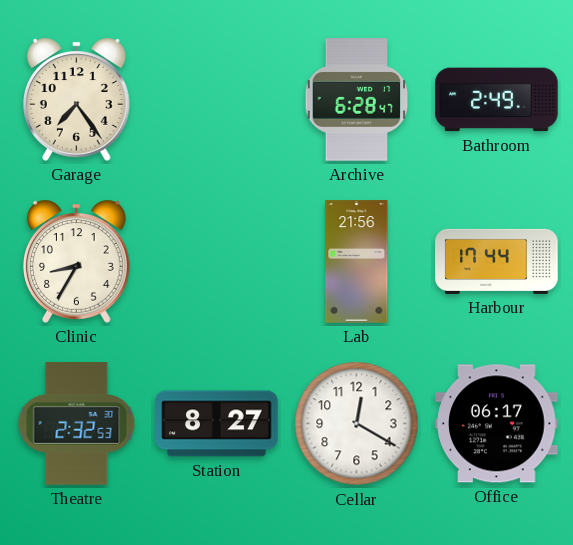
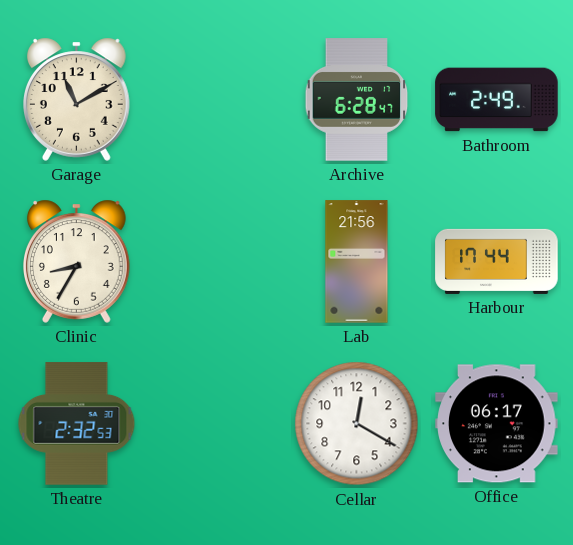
Garage: 7:24 -> 11:10
Station: 8:27 -> none
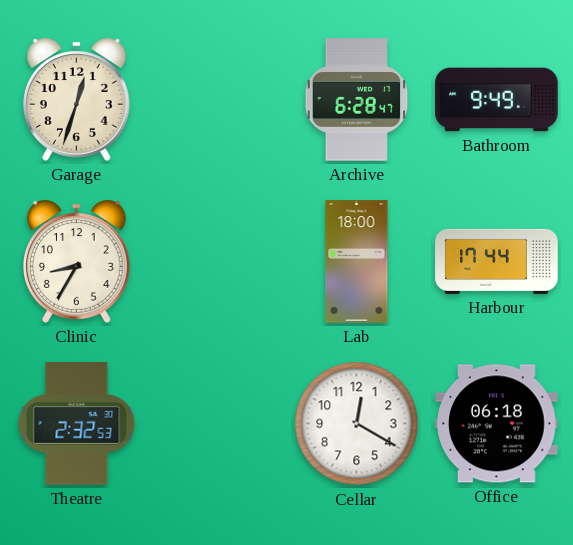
Garage: 11:10 -> 12:33
Bathroom: 2:49 -> 9:49
Lab: 21:56 -> 18:00
Office: 06:17 -> 06:18
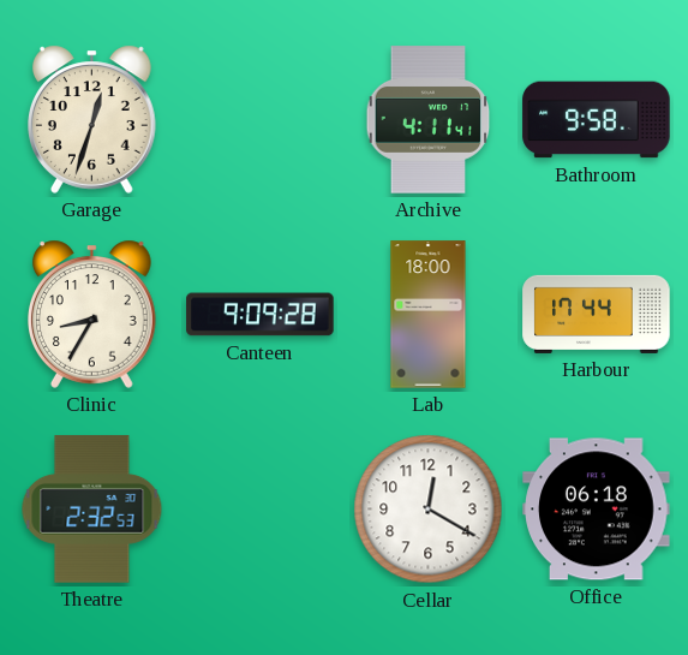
Archive: 6:28 -> 4:11
Bathroom: 9:49 -> 9:58
Canteen: none -> 9:09
